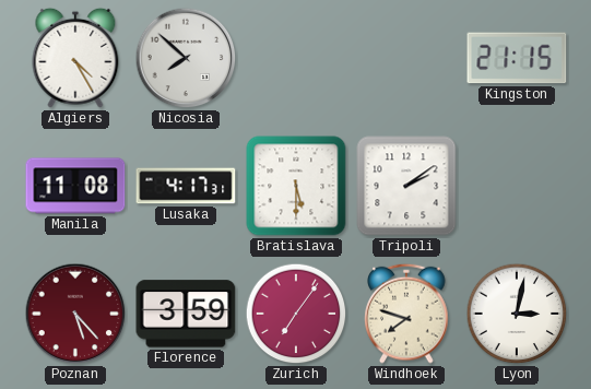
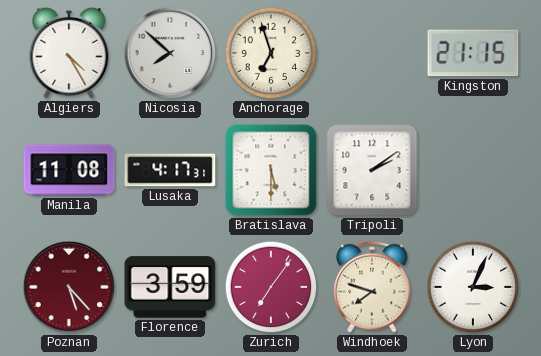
Anchorage: none -> 6:57
Lyon: 3:02 -> 3:04
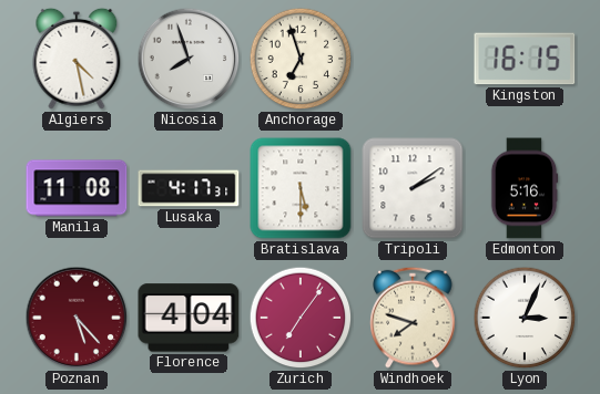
Algiers: 4:25 -> 4:28
Nicosia: 7:52 -> 7:57
Kingston: 21:15 -> 16:15
Edmonton: none -> 5:16
Florence: 3:59 -> 4:04
